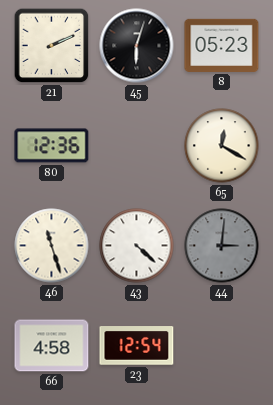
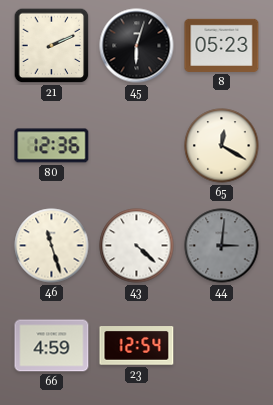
66: 4:58 -> 4:59
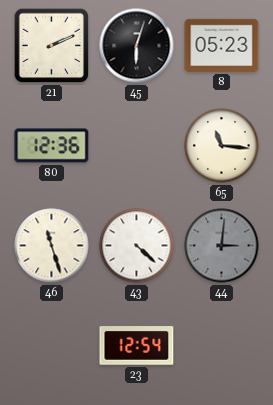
65: 12:20 -> 11:16
66: 4:59 -> none
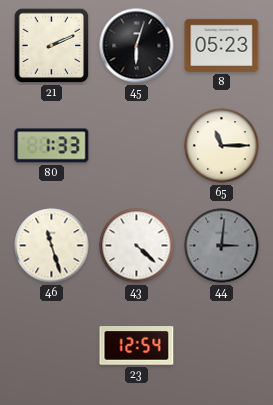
80: 12:36 -> 1:33
65: 11:16 -> 11:15
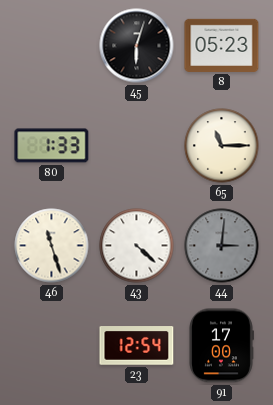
21: 2:11 -> none
91: none -> 17:00
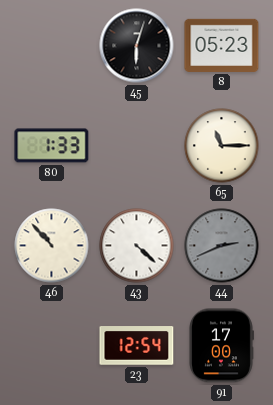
46: 11:27 -> 10:53
44: 3:01 -> 2:41
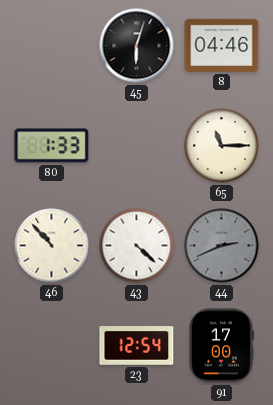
8: 05:23 -> 04:46
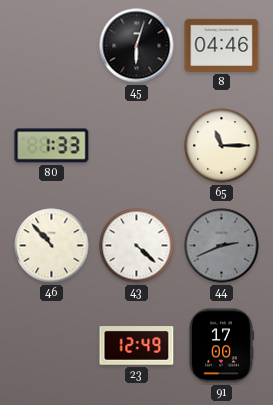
23: 12:54 -> 12:49
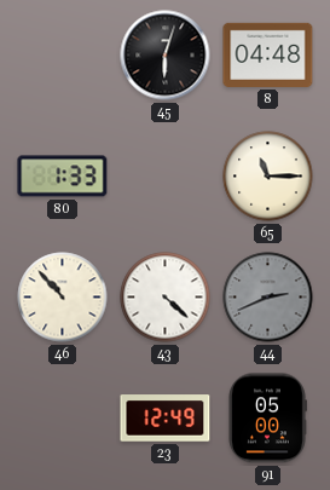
8: 04:46 -> 04:48
91: 17:00 -> 05:00
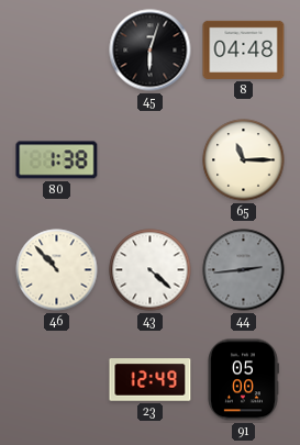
80: 1:33 -> 1:38
44: 2:41 -> 2:44
